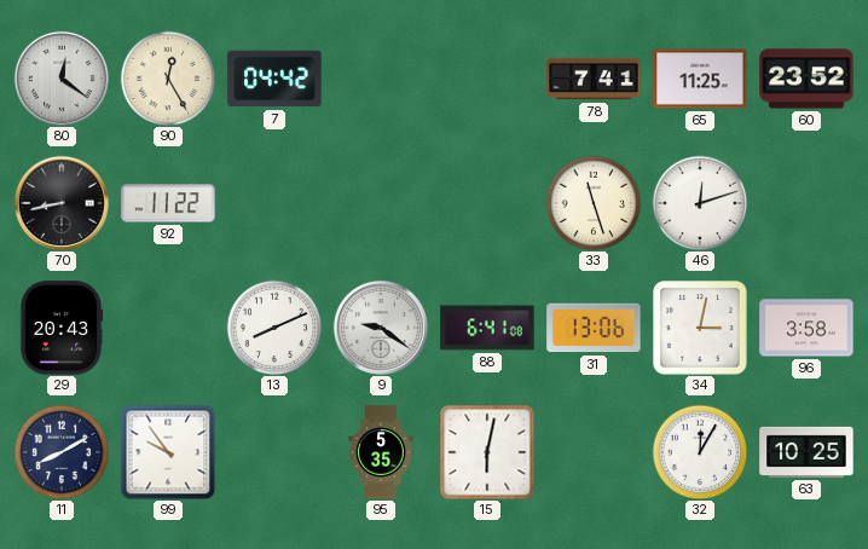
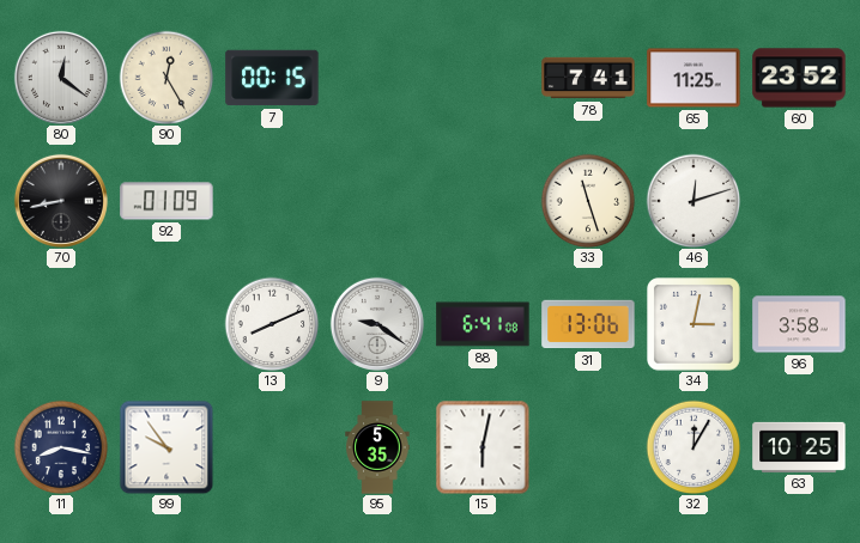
7: 04:42 -> 00:15
92: 11:22 -> 01:09
29: 20:43 -> none
11: 8:10 -> 8:17
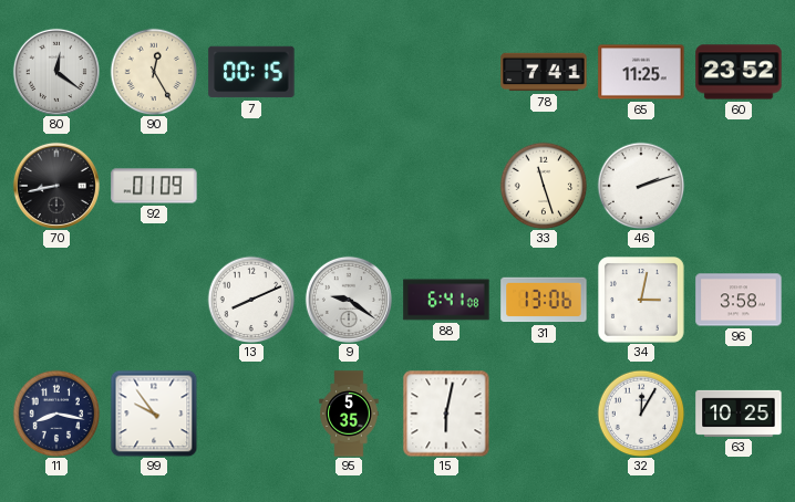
46: 12:12 -> 2:12
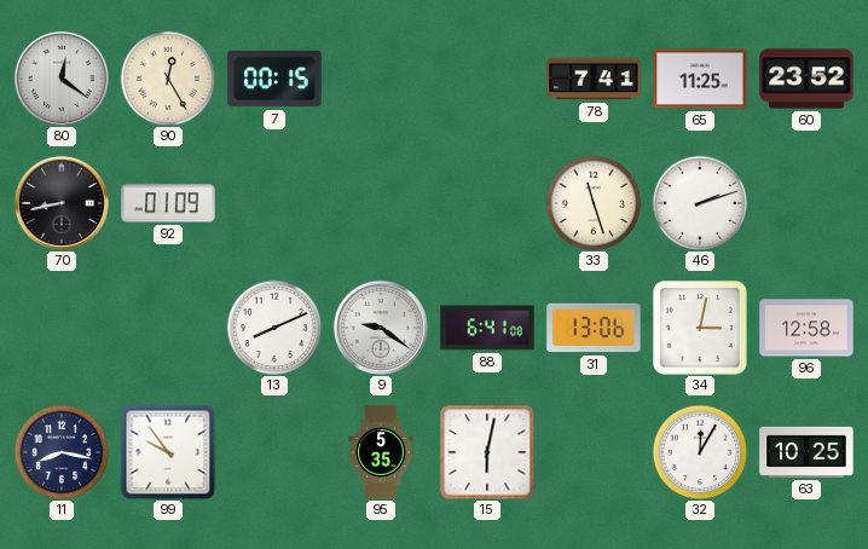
96: 3:58 -> 12:58
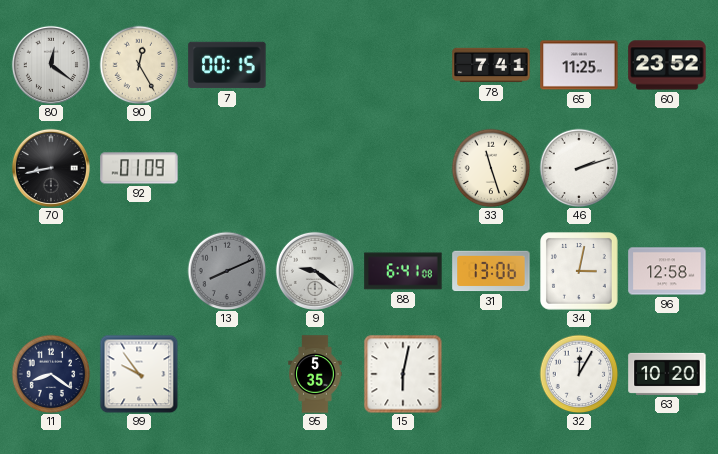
13 dial: white -> grey
11: 8:17 -> 8:21
63: 10:25 -> 10:20
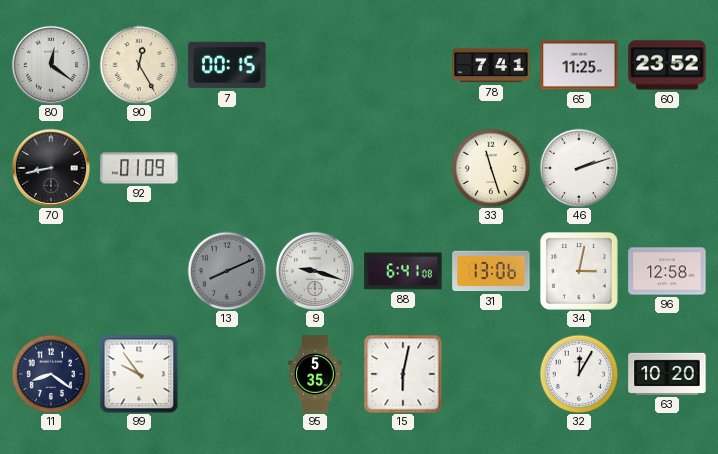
9: 9:21 -> 9:18
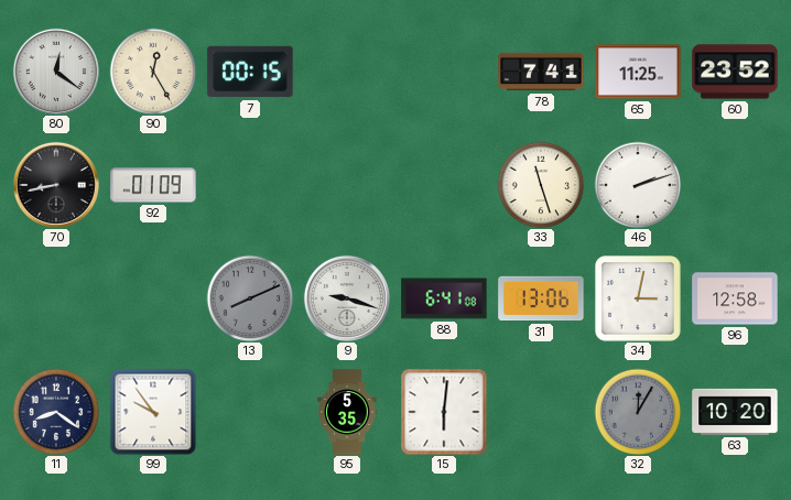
15: 6:02 -> 6:01
32 dial: white -> grey
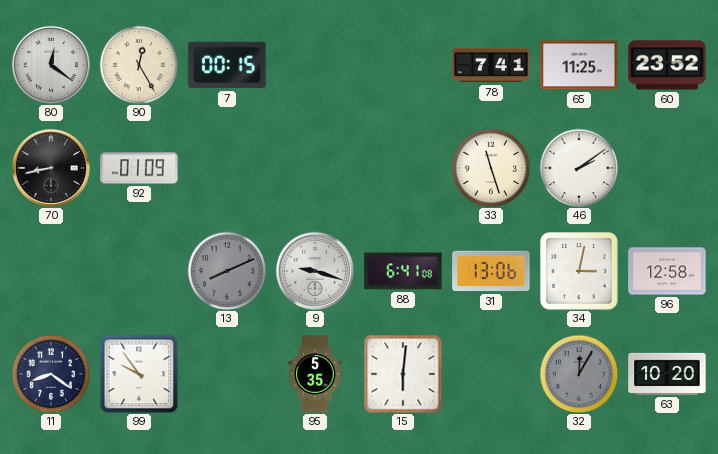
46: 2:12 -> 2:09
